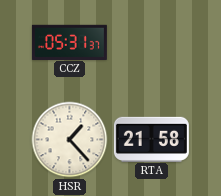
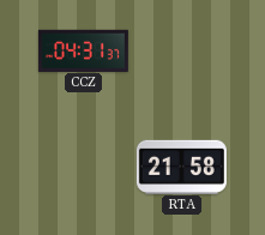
CCZ: 05:31 -> 04:31
HSR: 1:23 -> none
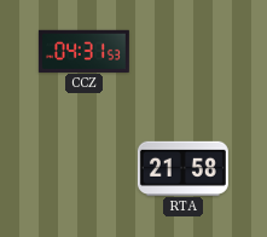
CCZ: 04:31:37 -> 04:31:53
